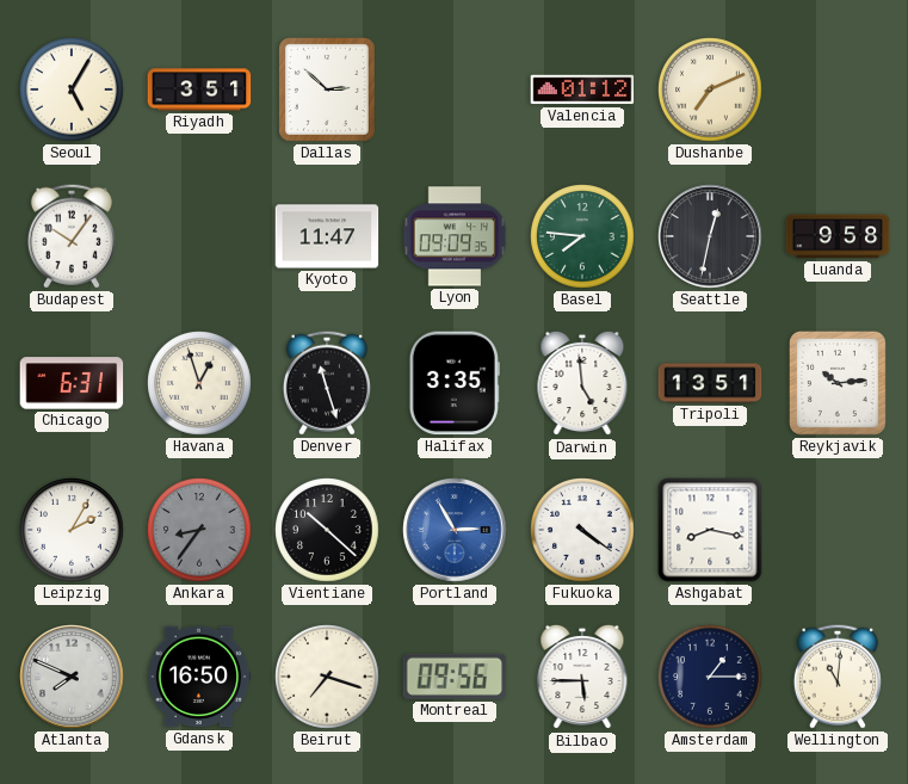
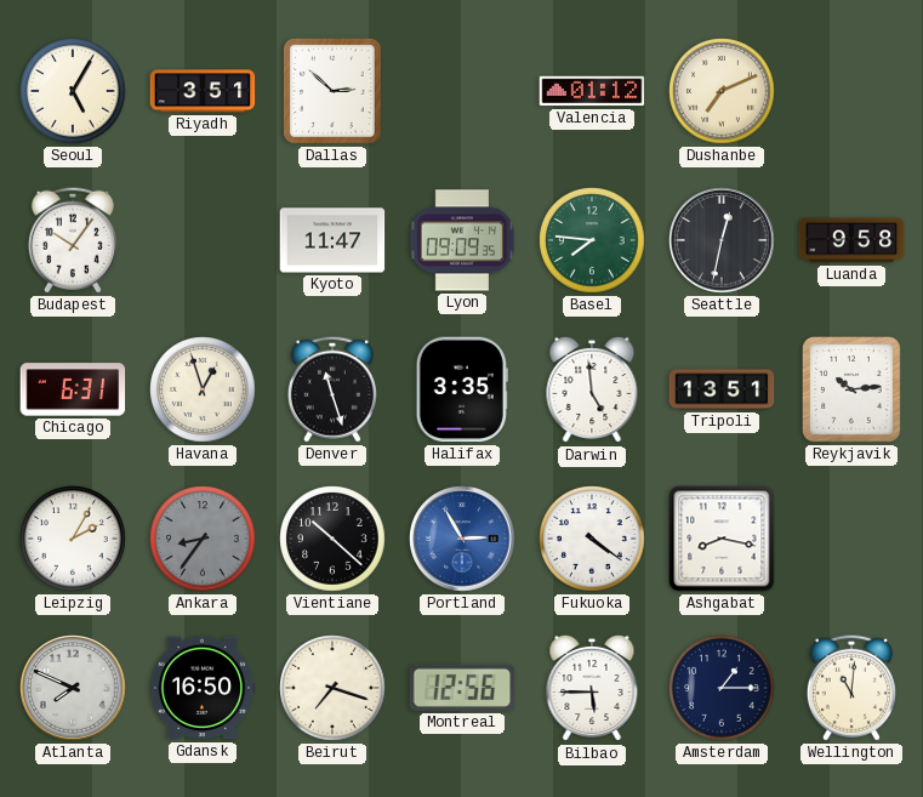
Montreal: 09:56 -> 12:56
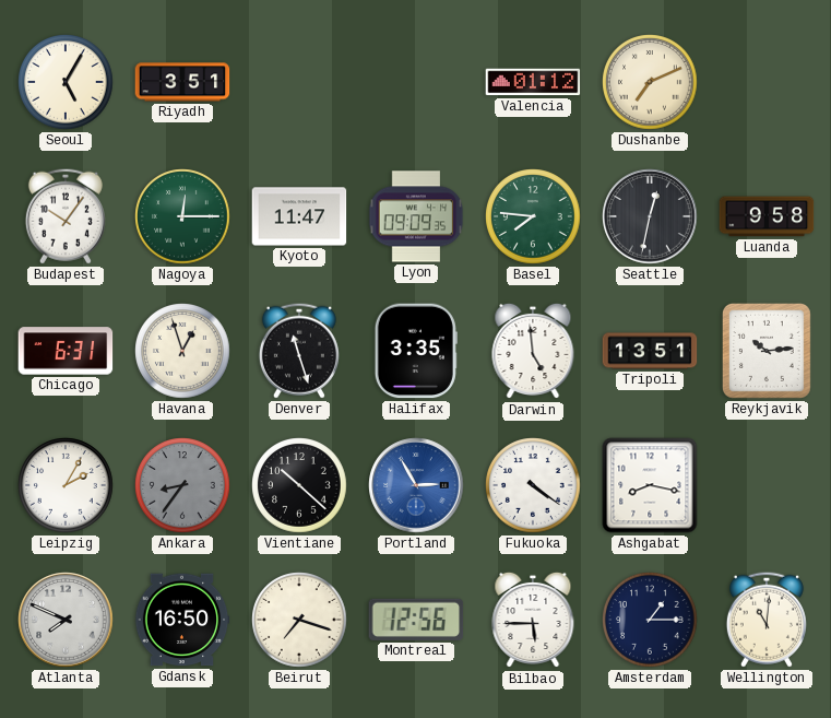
Dallas: 2:52 -> none
Nagoya: none -> 12:15
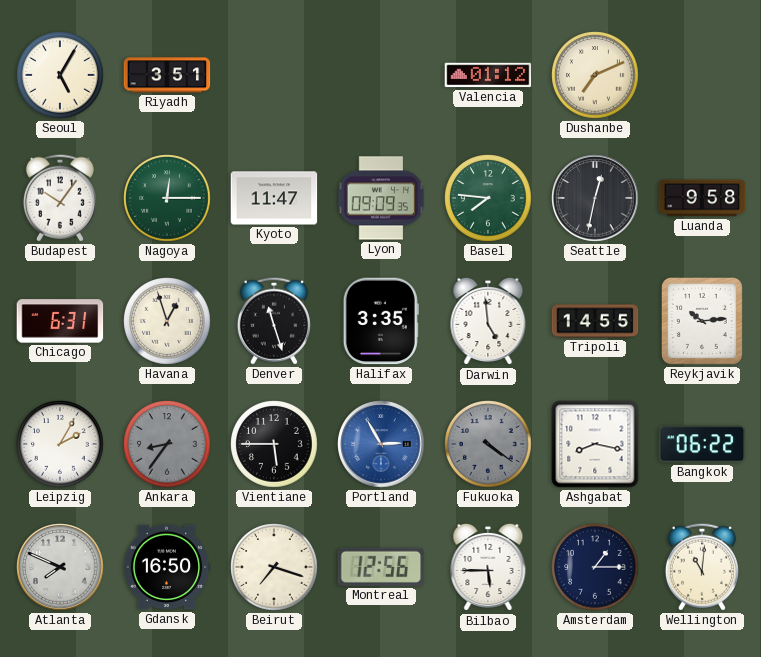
Tripoli: 13:51 -> 14:55
Vientiane: 10:22 -> 5:45
Fukuoka dial: white -> grey
Bangkok: none -> 06:22
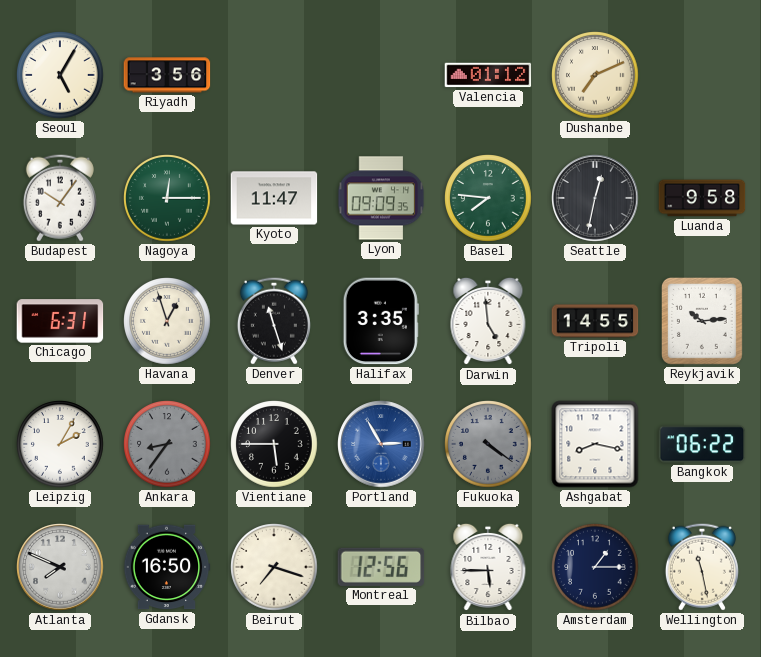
Riyadh: 3:51 -> 3:56
Wellington: 11:01 -> 11:28
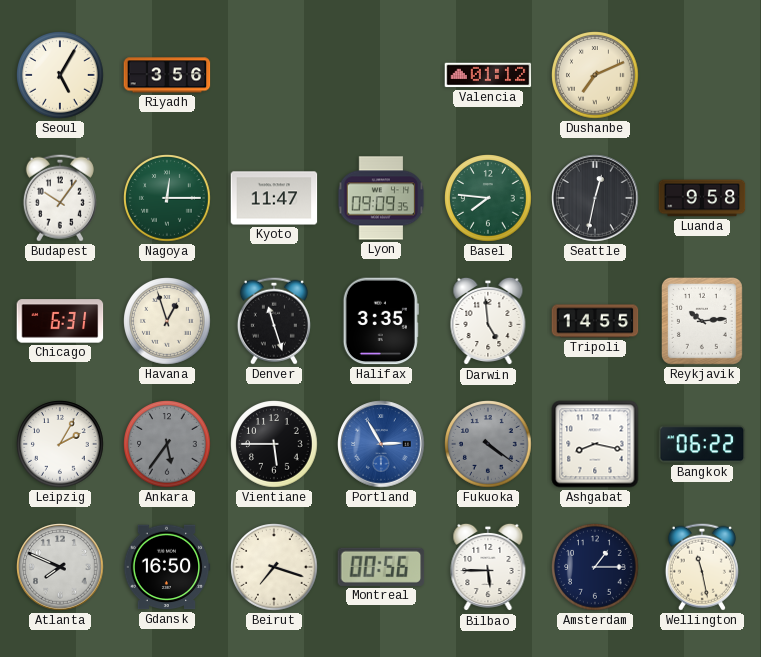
Ankara: 8:36 -> 5:36
Montreal: 12:56 -> 00:56
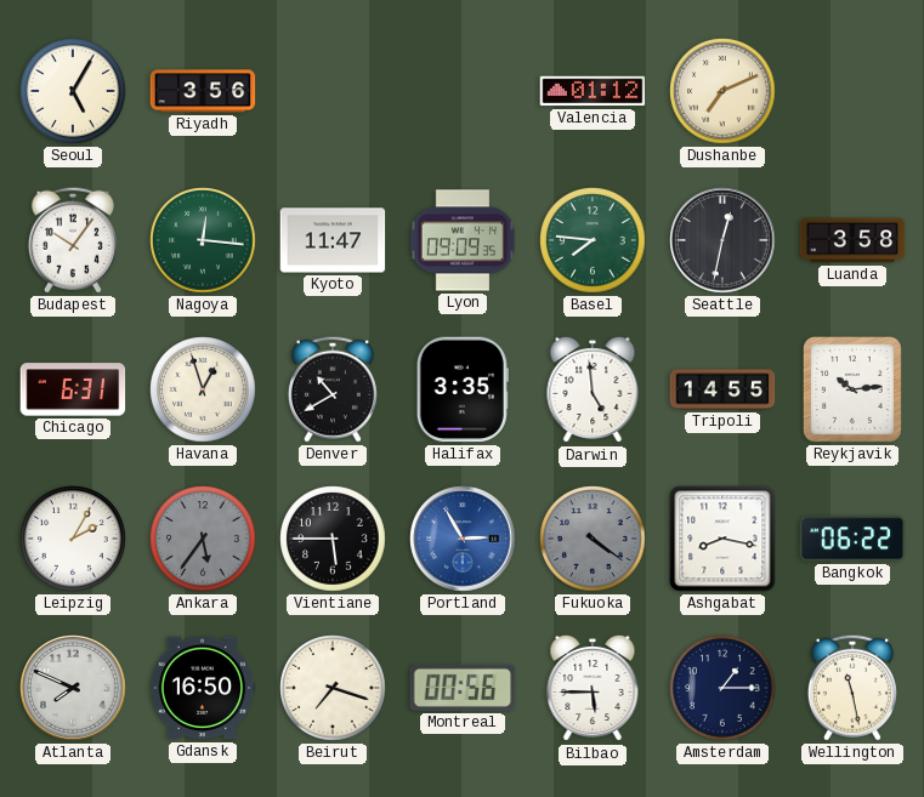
Nagoya: 12:15 -> 12:16
Luanda: 9:58 -> 3:58
Denver: 11:27 -> 10:40
